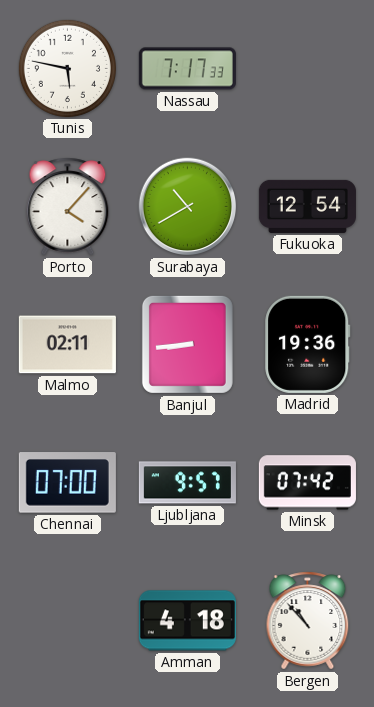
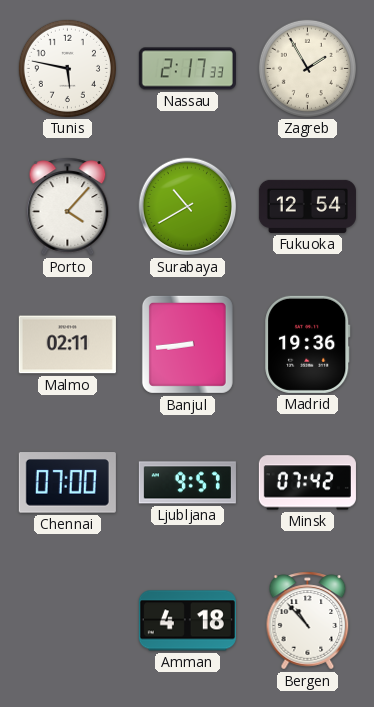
Nassau: 7:17 -> 2:17
Zagreb: none -> 1:55
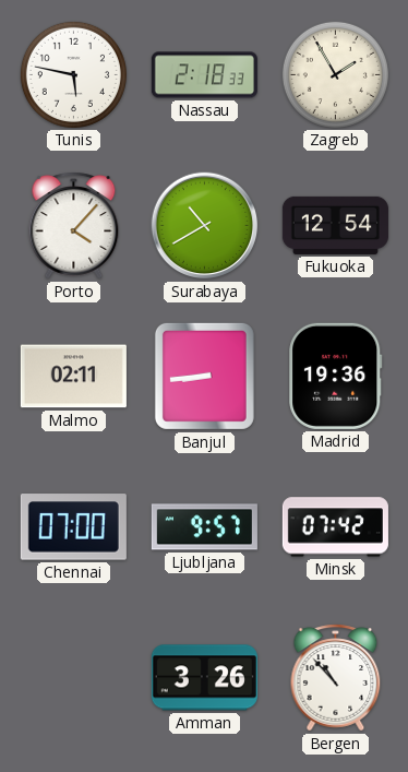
Nassau: 2:17 -> 2:18
Amman: 4:18 -> 3:26
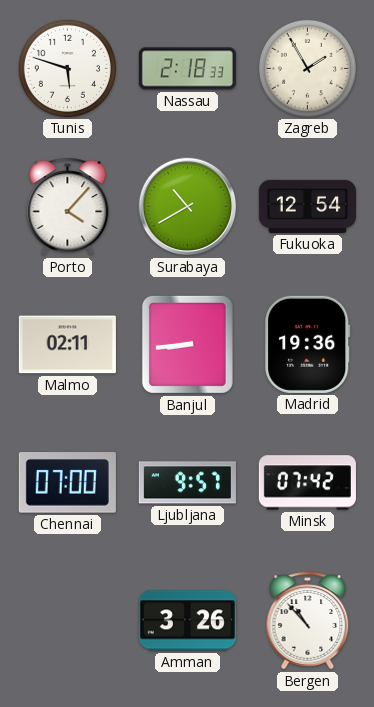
Tunis: 5:47 -> 5:48
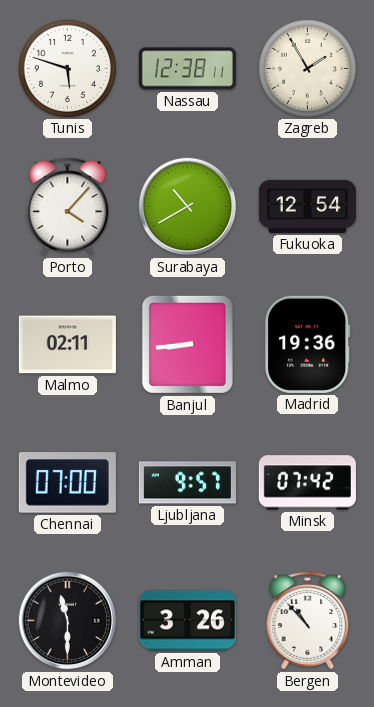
Nassau: 2:18 -> 12:38
Montevideo: none -> 11:30
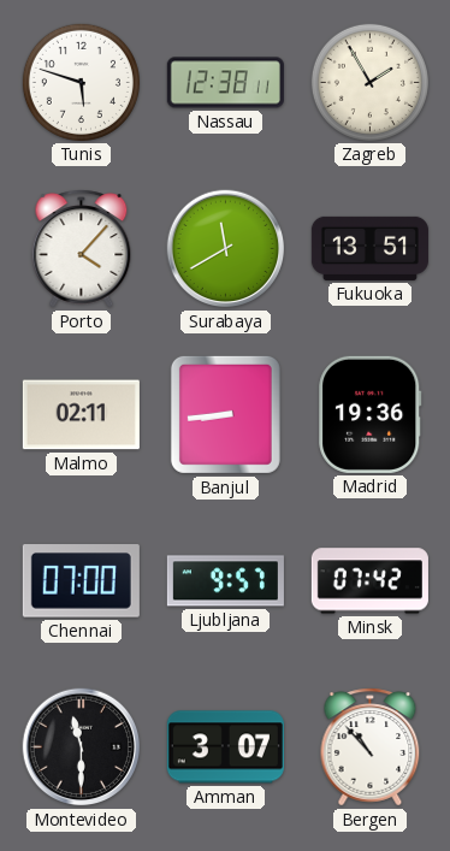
Surabaya: 10:40 -> 11:40
Fukuoka: 12:54 -> 13:51
Amman: 3:26 -> 3:07
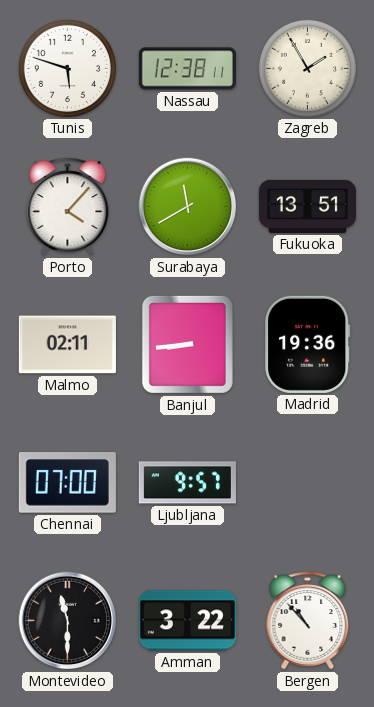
Minsk: 07:42 -> none
Amman: 3:07 -> 3:22
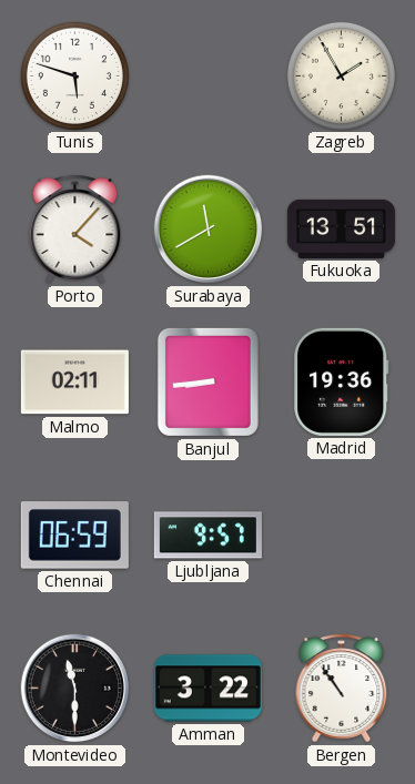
Nassau: 12:38 -> none
Chennai: 07:00 -> 06:59
Bergen: 10:53 -> 10:54
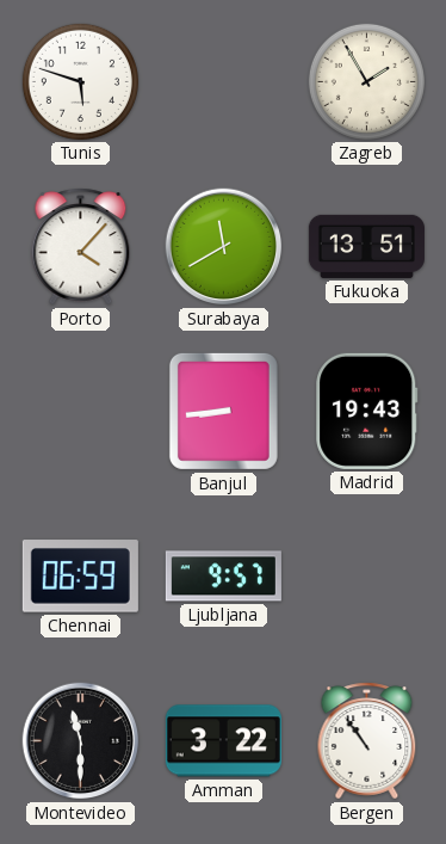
Malmo: 02:11 -> none
Madrid: 19:36 -> 19:43
